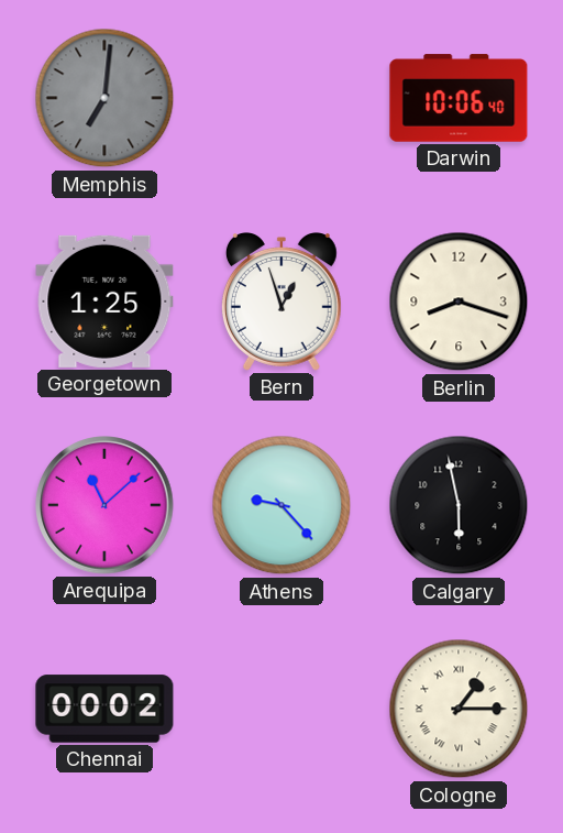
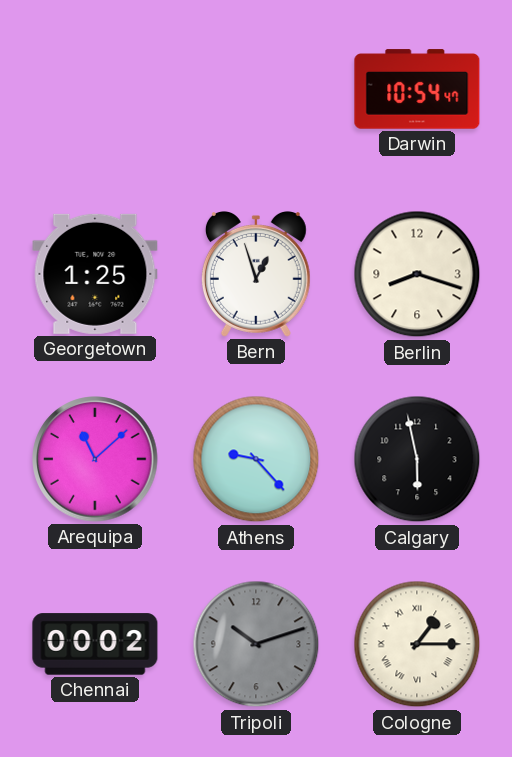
Memphis: 7:01 -> none
Darwin: 10:06 -> 10:54
Tripoli: none -> 10:12
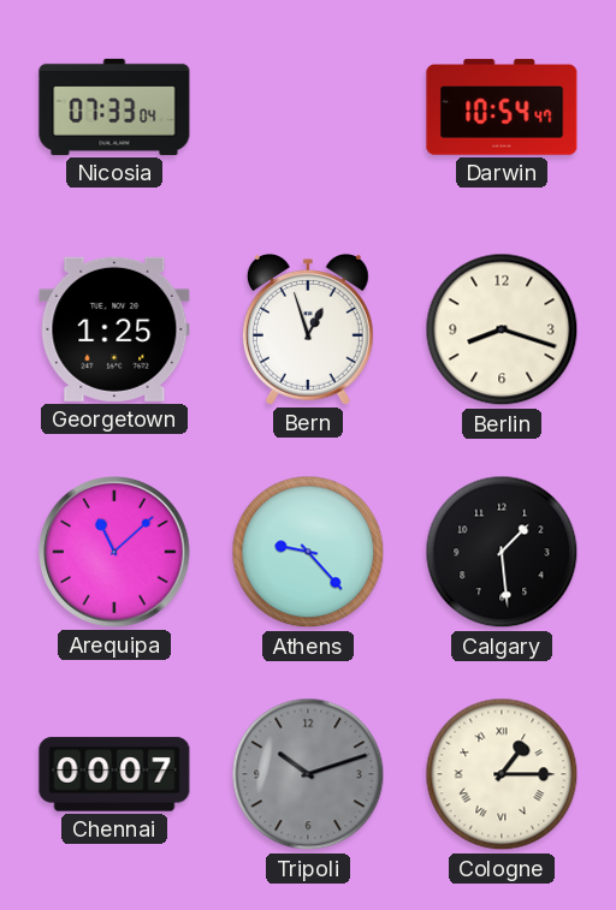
Nicosia: none -> 07:33
Calgary: 5:58 -> 1:29
Chennai: 00:02 -> 00:07
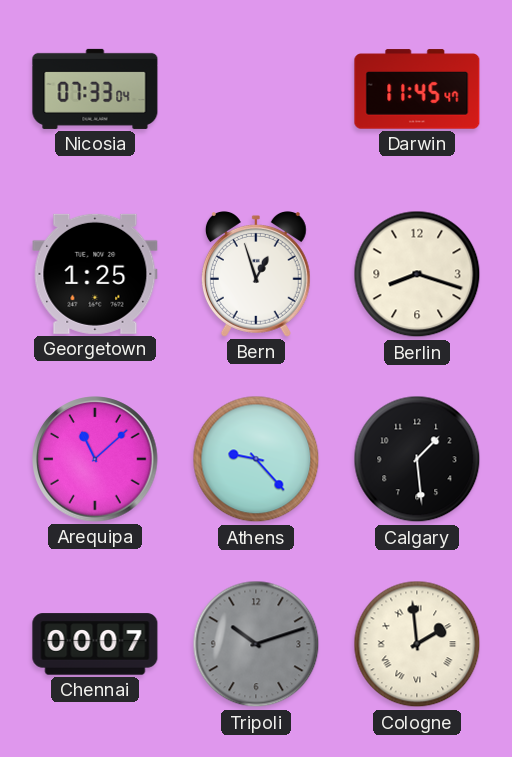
Darwin: 10:54 -> 11:45
Cologne: 1:15 -> 1:59
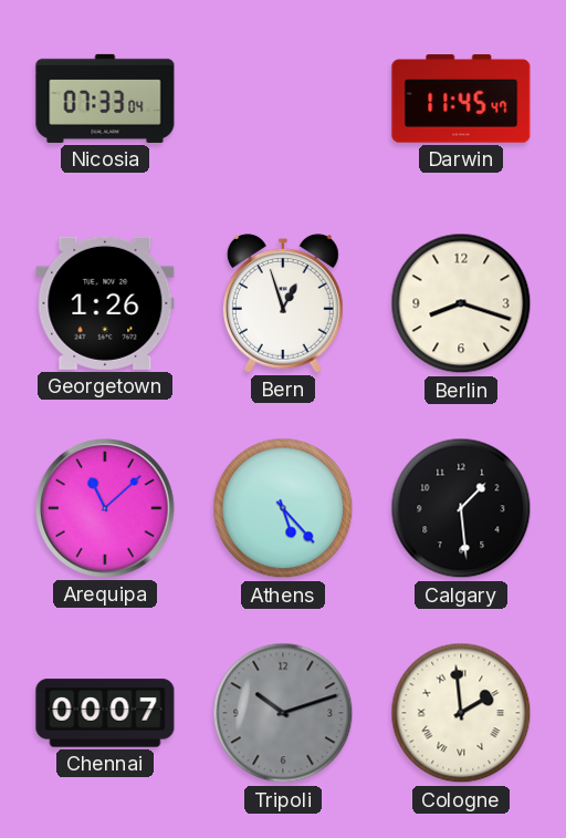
Georgetown: 1:25 -> 1:26
Athens: 9:23 -> 5:23
